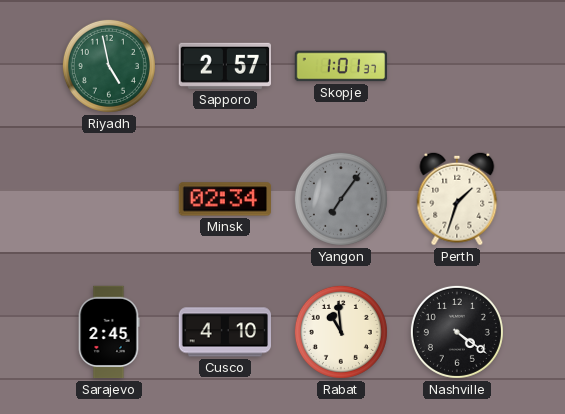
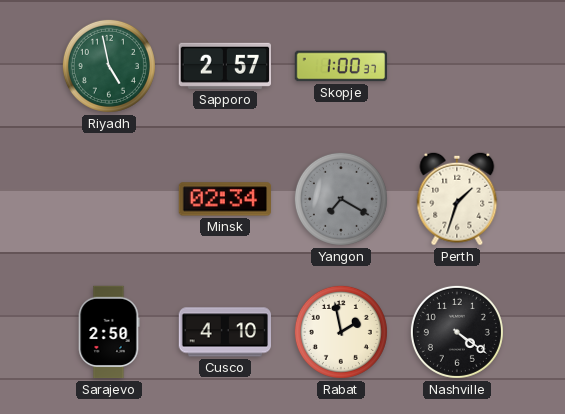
Skopje: 1:01 -> 1:00
Yangon: 7:06 -> 7:20
Sarajevo: 2:45 -> 2:50
Rabat: 10:59 -> 1:58
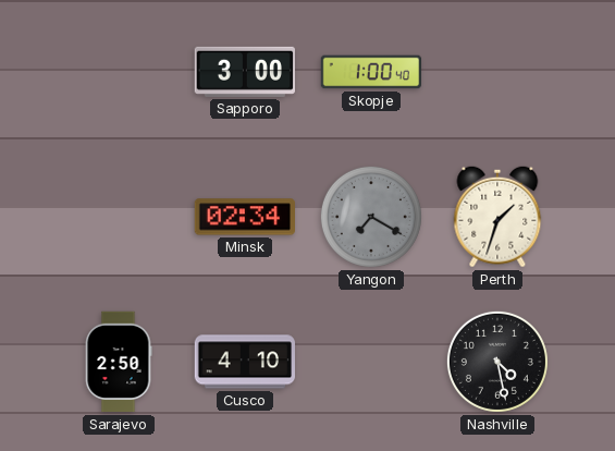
Riyadh: 4:58 -> none
Sapporo: 2:57 -> 3:00
Skopje: 1:00:37 -> 1:00:40
Rabat: 1:58 -> none
Nashville: 4:21 -> 4:28
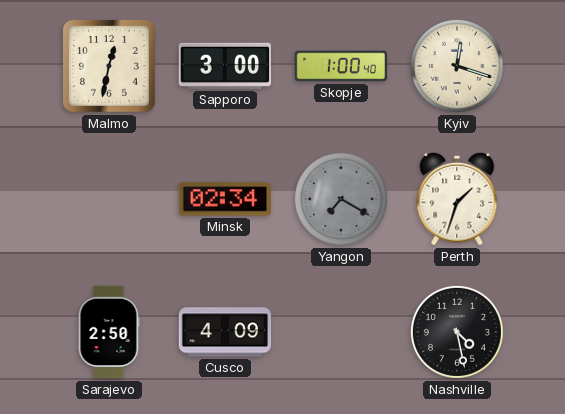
Malmo: none -> 12:32
Kyiv: none -> 12:18
Cusco: 4:10 -> 4:09
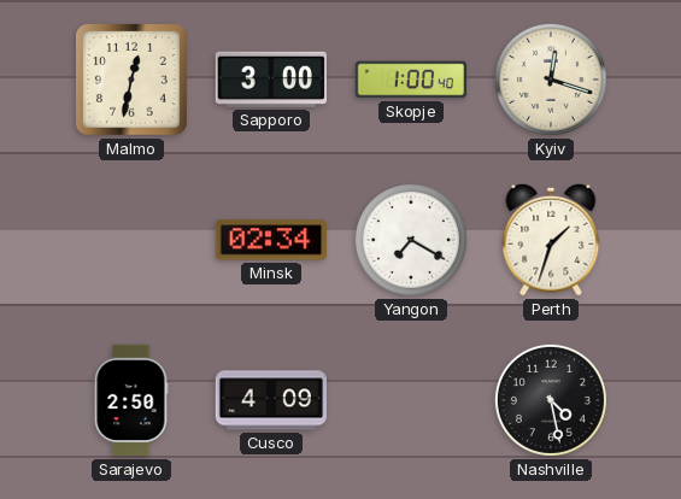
Yangon dial: grey -> white
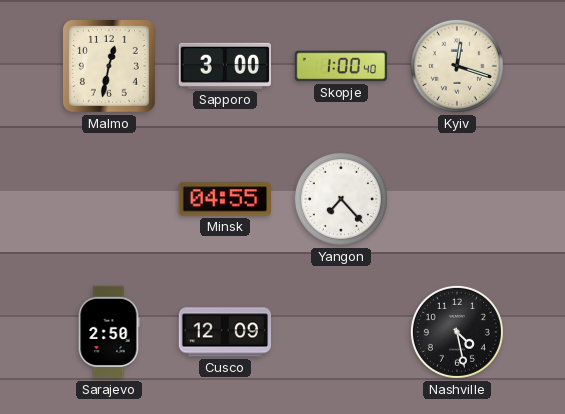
Minsk: 02:34 -> 04:55
Yangon: 7:20 -> 7:23
Perth: 1:33 -> none
Cusco: 4:09 -> 12:09
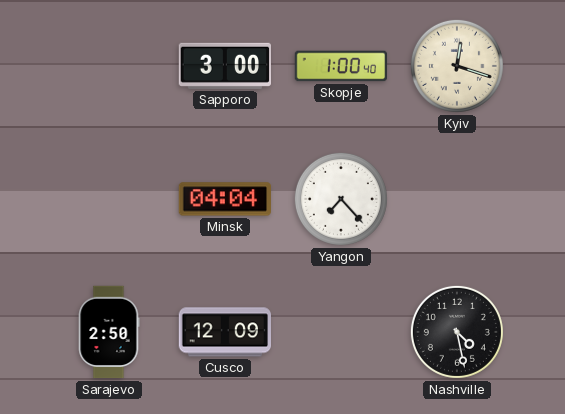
Malmo: 12:32 -> none
Minsk: 04:55 -> 04:04
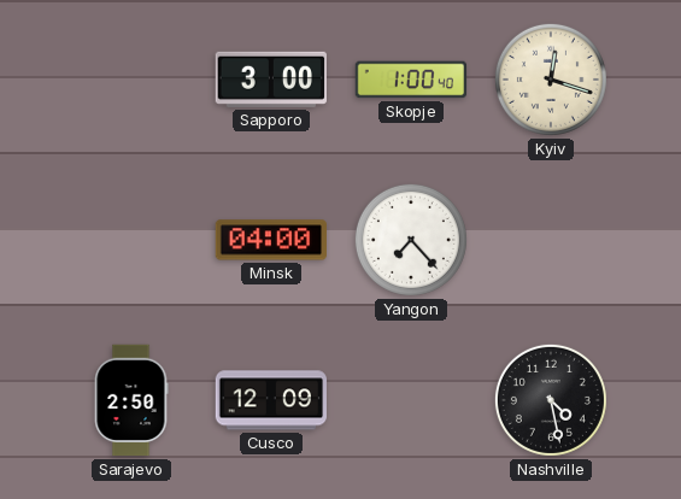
Minsk: 04:04 -> 04:00
